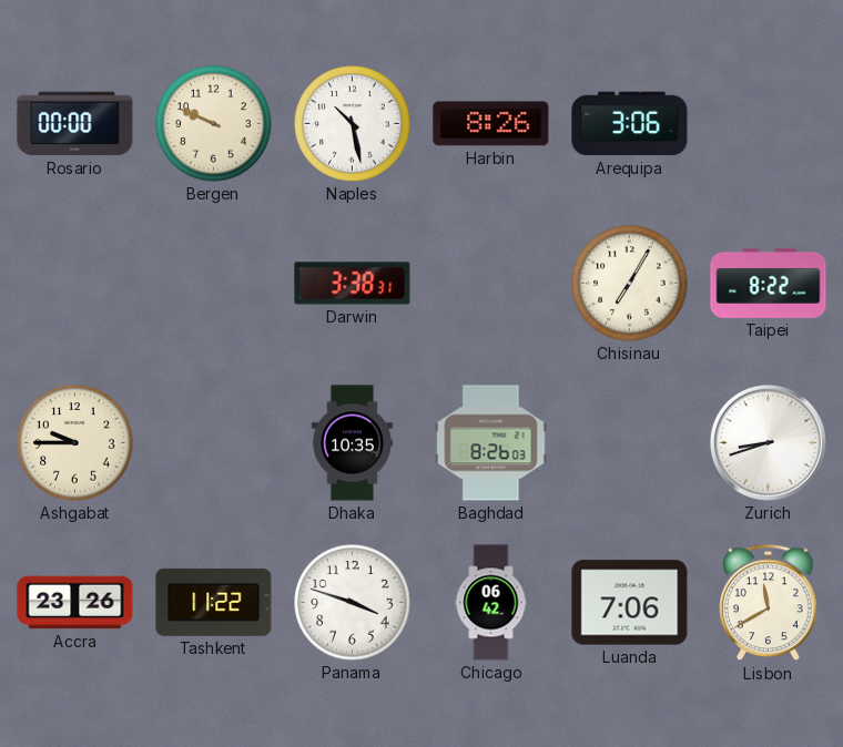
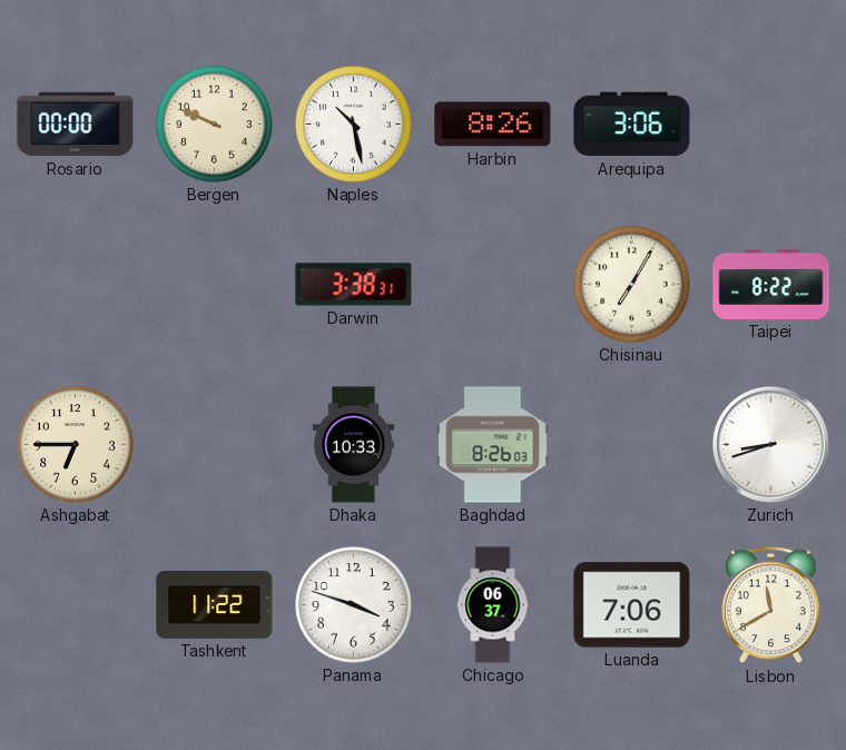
Ashgabat: 9:45 -> 6:45
Dhaka: 10:35 -> 10:33
Accra: 23:26 -> none
Chicago: 06:42 -> 06:37
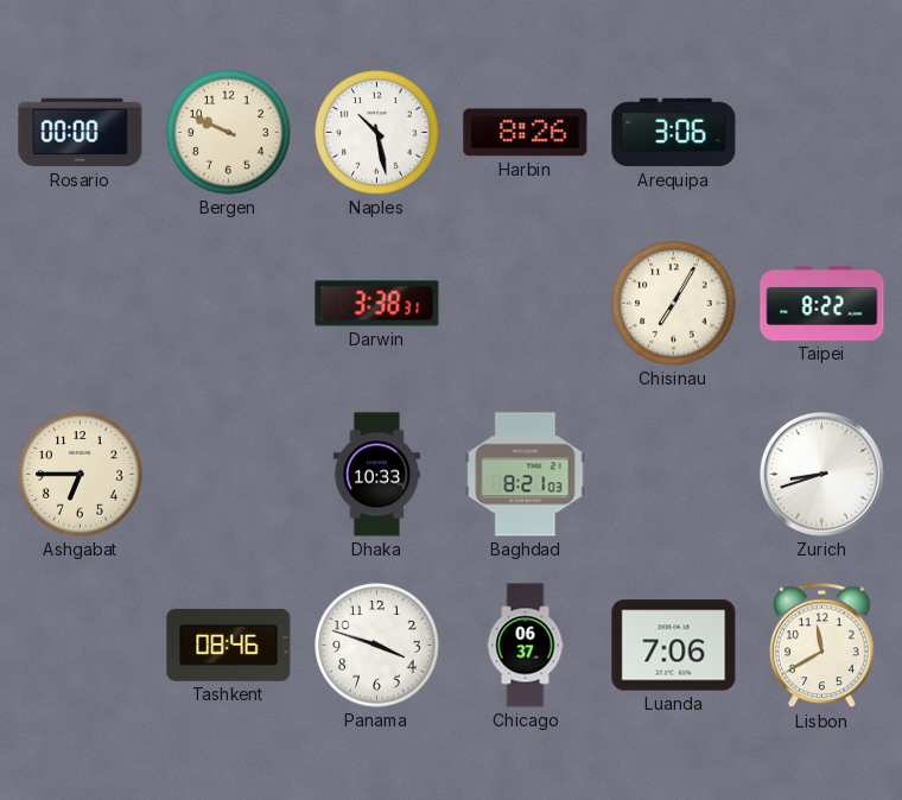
Baghdad: 8:26 -> 8:21
Tashkent: 11:22 -> 08:46
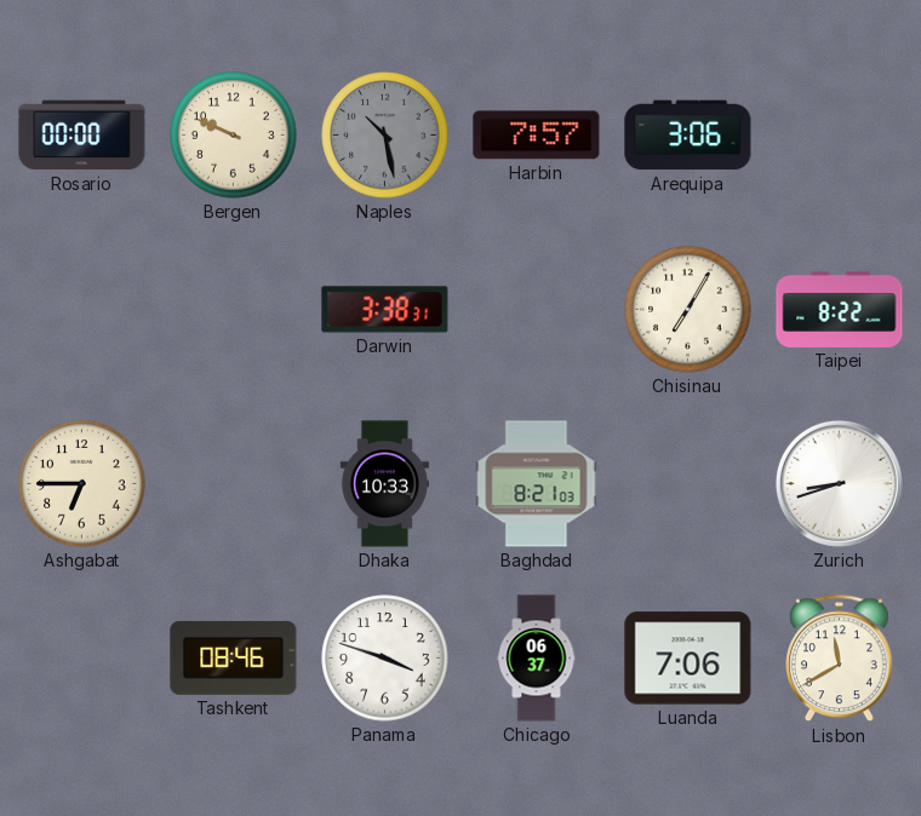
Naples dial: white -> grey
Harbin: 8:26 -> 7:57
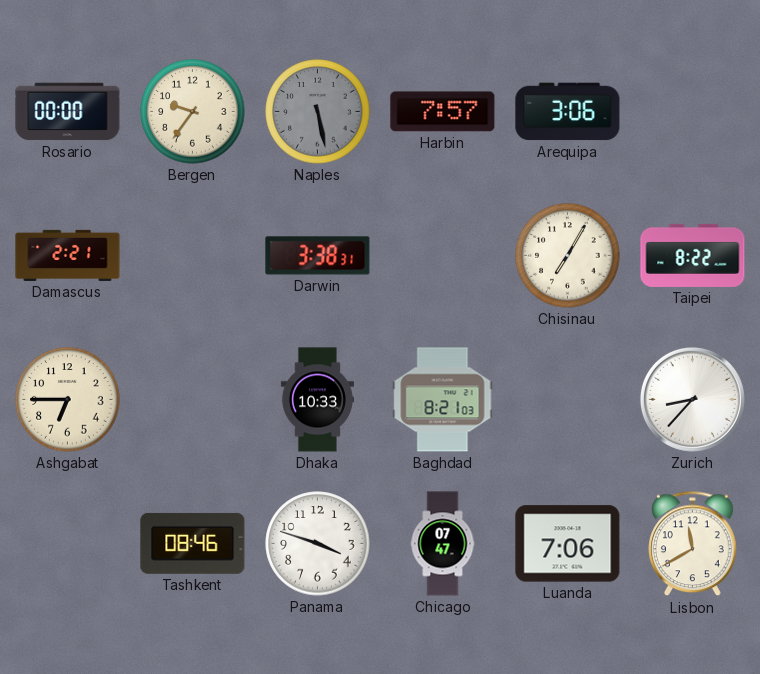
Bergen: 9:49 -> 9:36
Naples: 10:28 -> 5:28
Damascus: none -> 2:21
Zurich: 8:42 -> 8:37
Chicago: 06:37 -> 07:47
